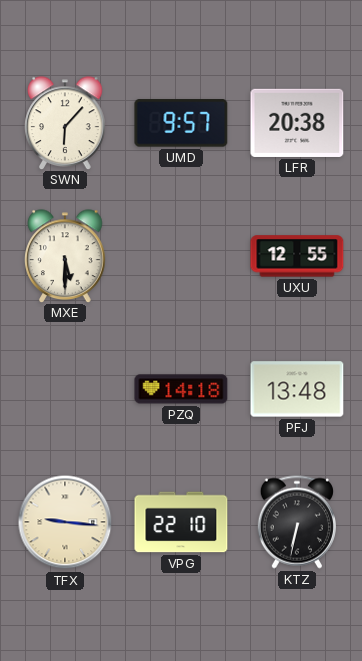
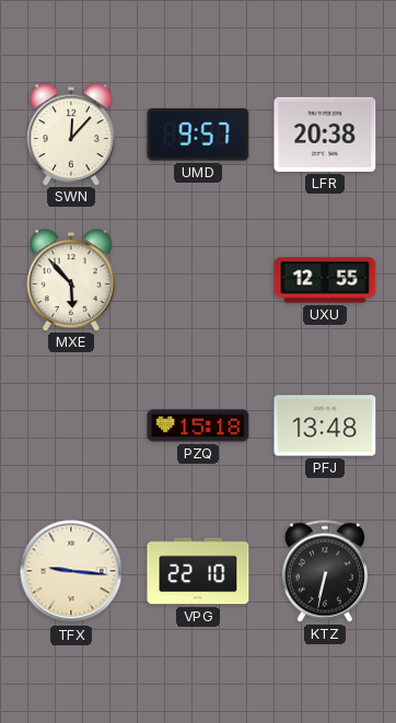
SWN: 6:07 -> 12:07
MXE: 5:30 -> 5:53
PZQ: 14:18 -> 15:18
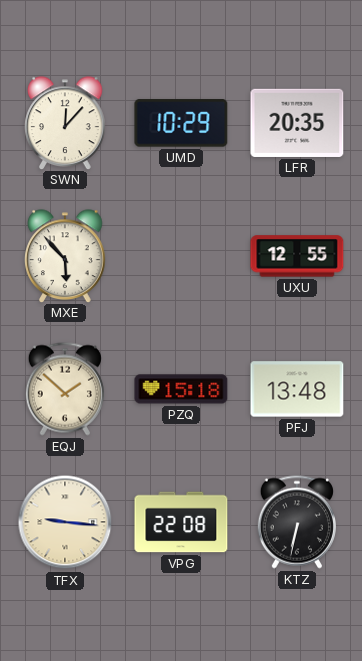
UMD: 9:57 -> 10:29
LFR: 20:38 -> 20:35
EQJ: none -> 1:52
VPG: 22:10 -> 22:08
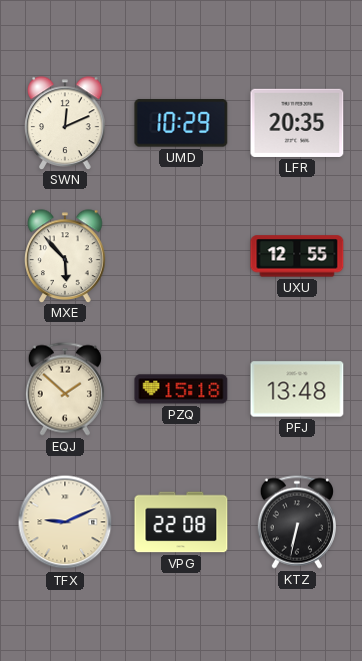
SWN: 12:07 -> 12:11
TFX: 9:16 -> 9:11
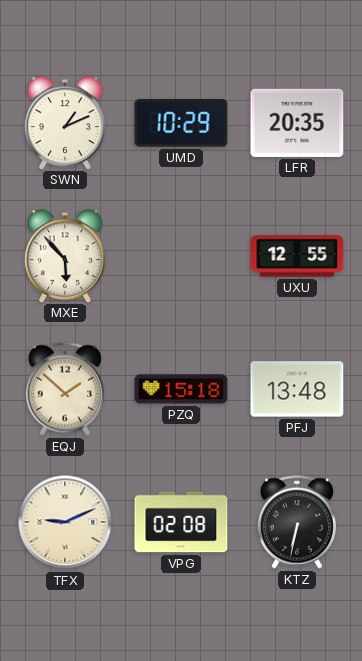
SWN: 12:11 -> 1:11
VPG: 22:08 -> 02:08
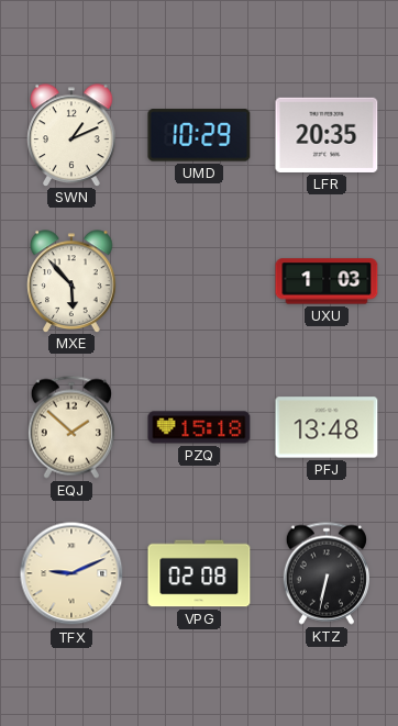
UXU: 12:55 -> 1:03
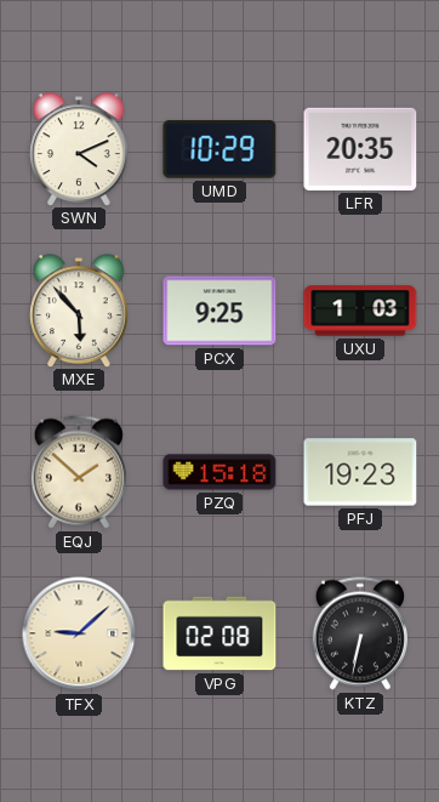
SWN: 1:11 -> 4:11
PCX: none -> 9:25
PFJ: 13:48 -> 19:23
TFX: 9:11 -> 9:08
